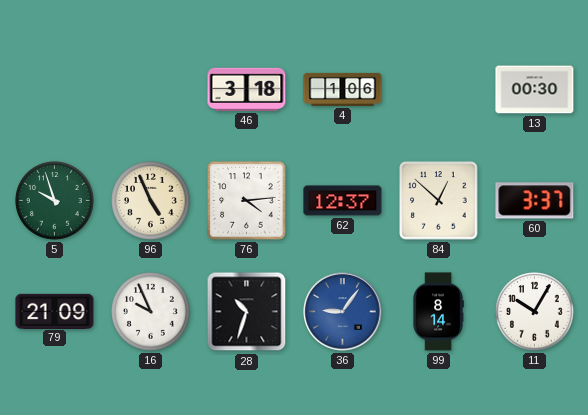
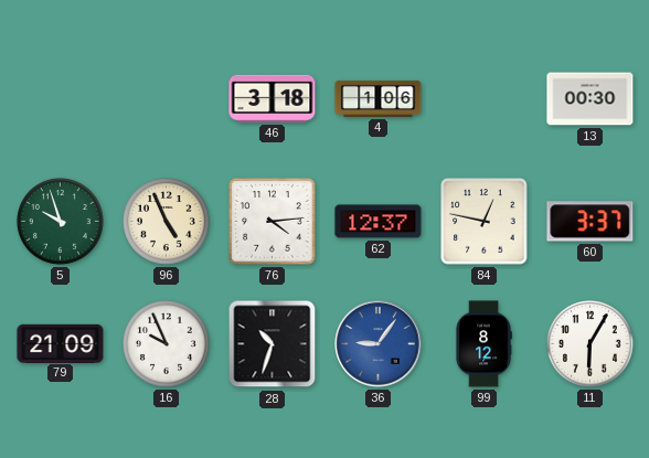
84: 12:52 -> 12:47
99: 8:14 -> 8:12
11: 10:05 -> 6:05
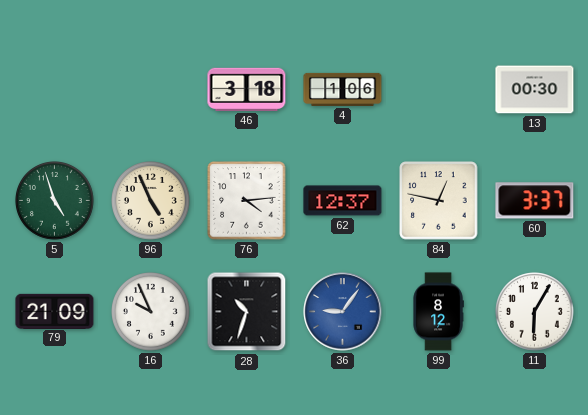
5: 9:57 -> 4:57
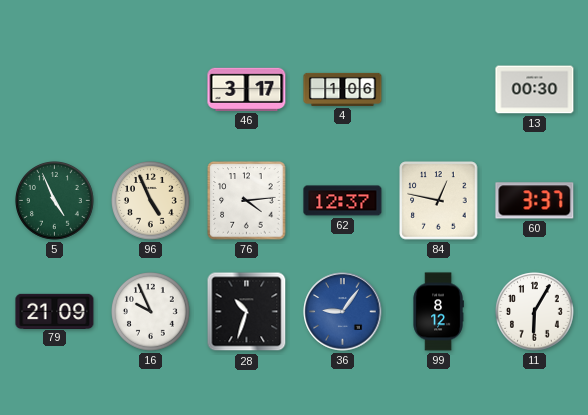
46: 3:18 -> 3:17
5: 4:57 -> 4:56
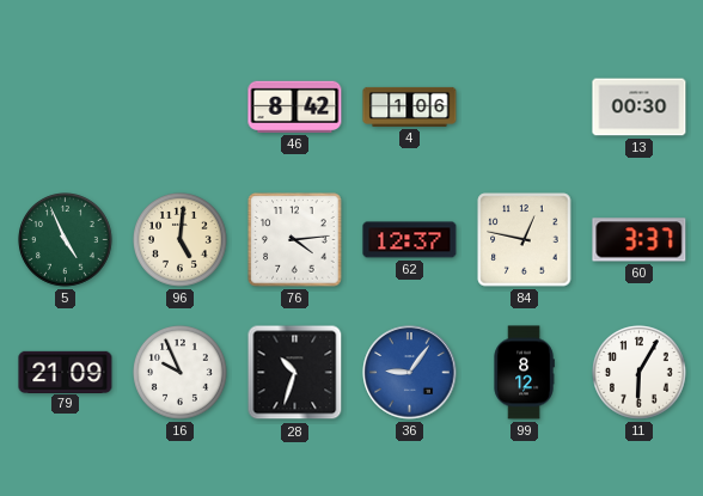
46: 3:17 -> 8:42
96: 4:56 -> 5:01
